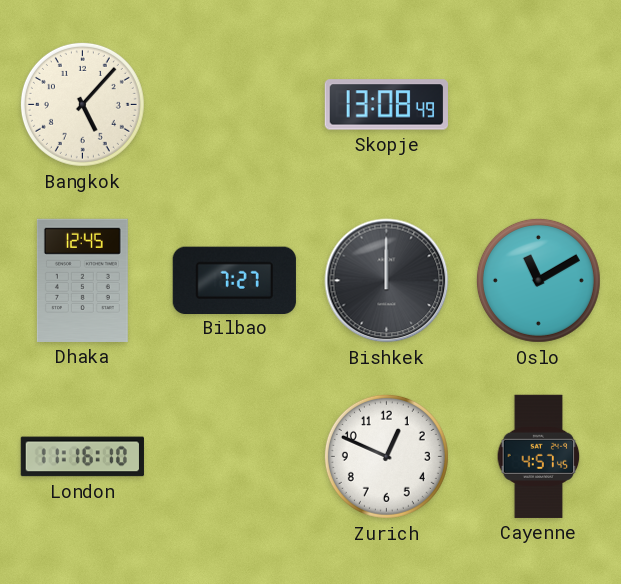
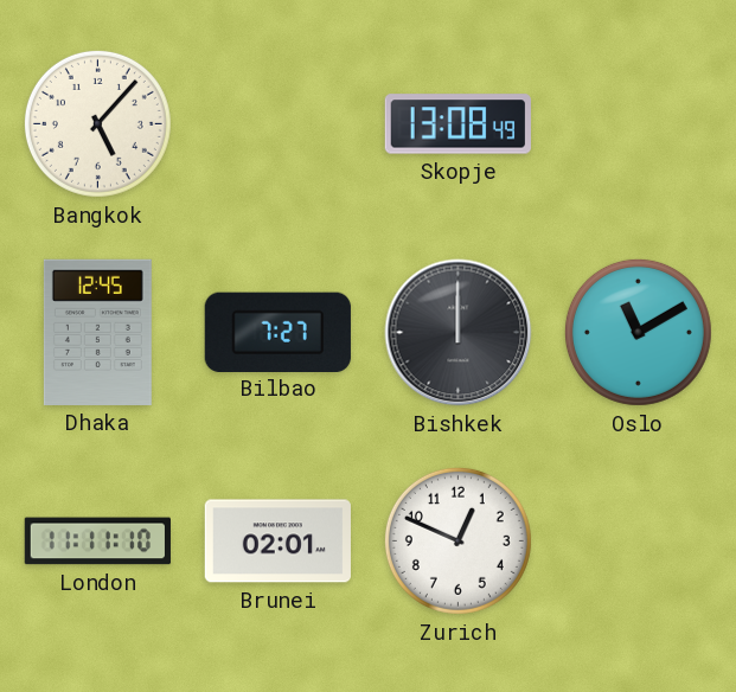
London: 11:16 -> 11:11
Brunei: none -> 02:01
Cayenne: 4:57 -> none
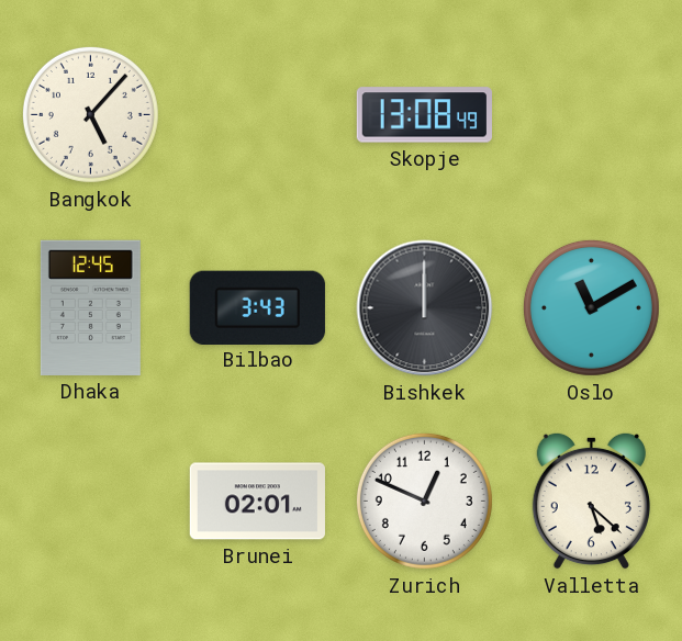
Bilbao: 7:27 -> 3:43
London: 11:11 -> none
Valletta: none -> 5:22
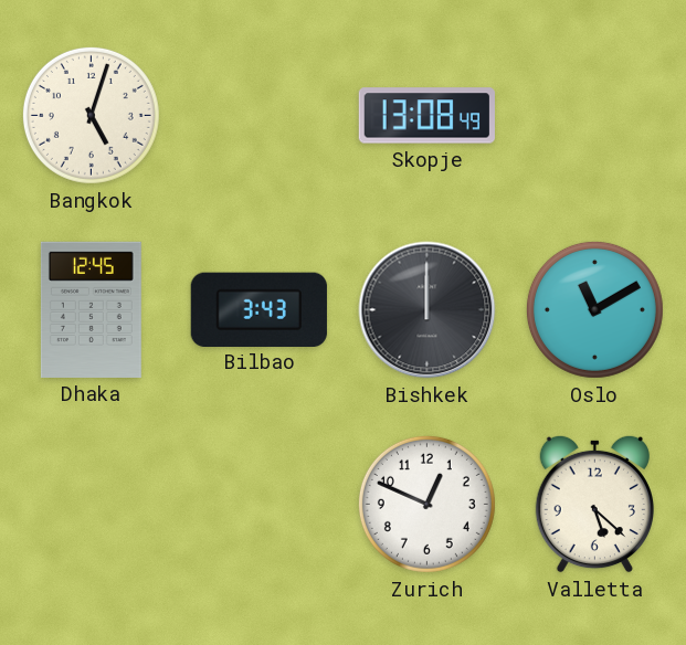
Bangkok: 5:07 -> 5:03
Brunei: 02:01 -> none
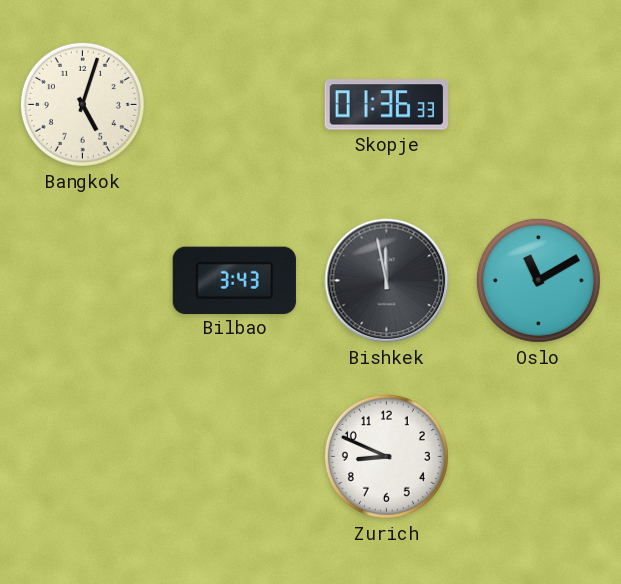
Skopje: 13:08 -> 01:36
Dhaka: 12:45 -> none
Bishkek: 12:00 -> 11:58
Zurich: 12:49 -> 8:49
Valletta: 5:22 -> none
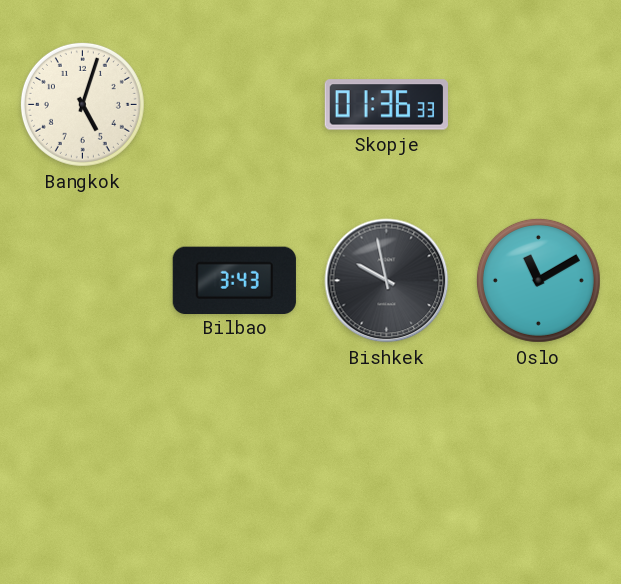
Bishkek: 11:58 -> 9:58
Zurich: 8:49 -> none
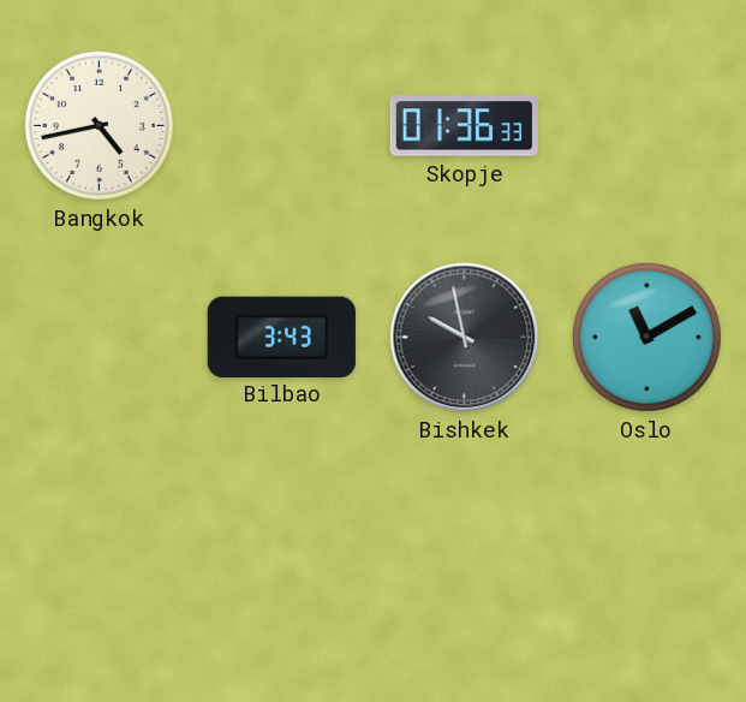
Bangkok: 5:03 -> 4:43
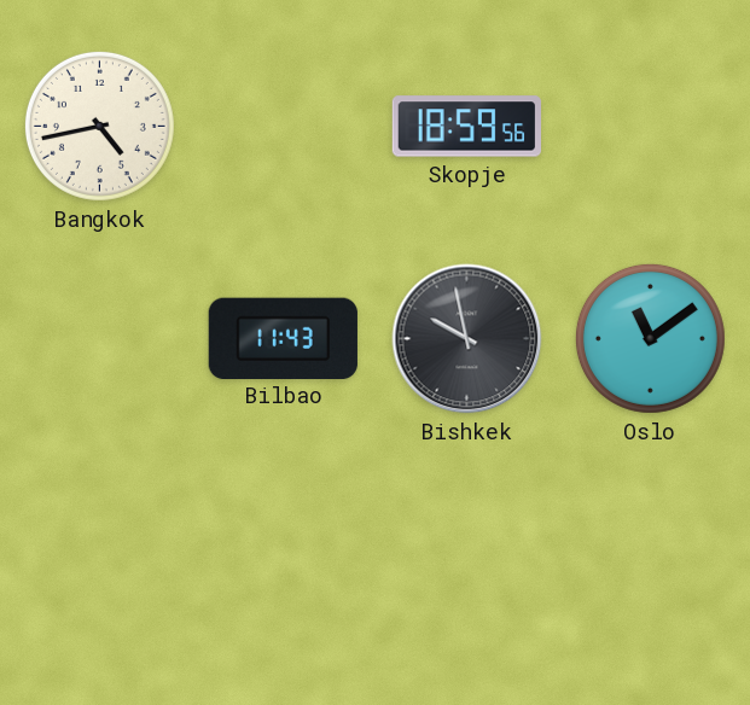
Skopje: 01:36 -> 18:59
Bilbao: 3:43 -> 11:43
Oslo: 11:10 -> 11:09
